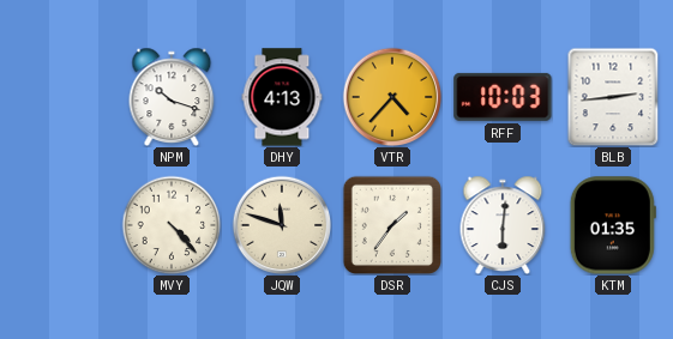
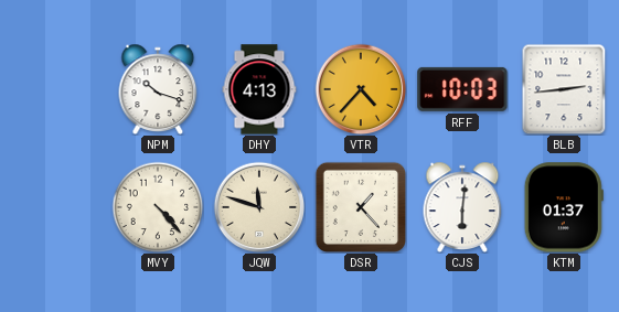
DSR: 1:36 -> 1:23
KTM: 01:35 -> 01:37
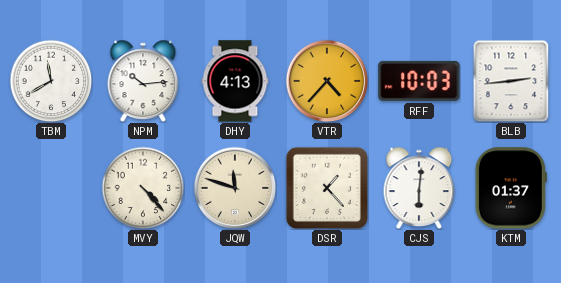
TBM: none -> 11:40
NPM: 10:18 -> 10:14
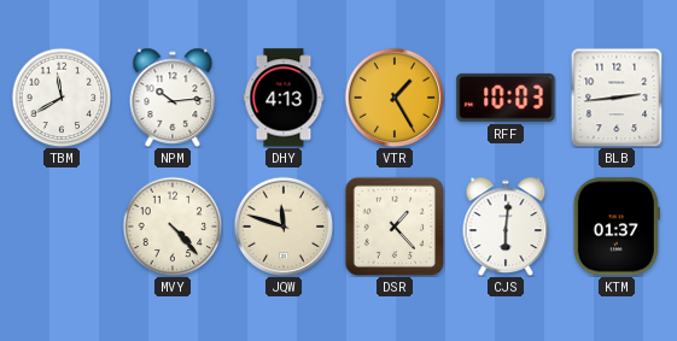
VTR: 4:37 -> 1:25
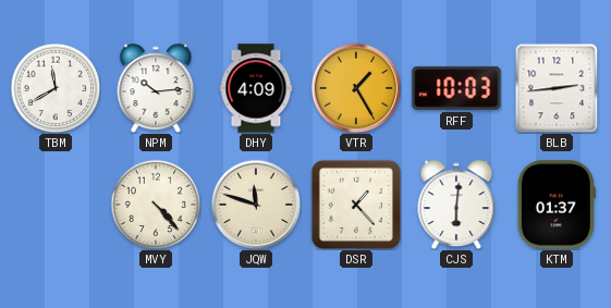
DHY: 4:13 -> 4:09
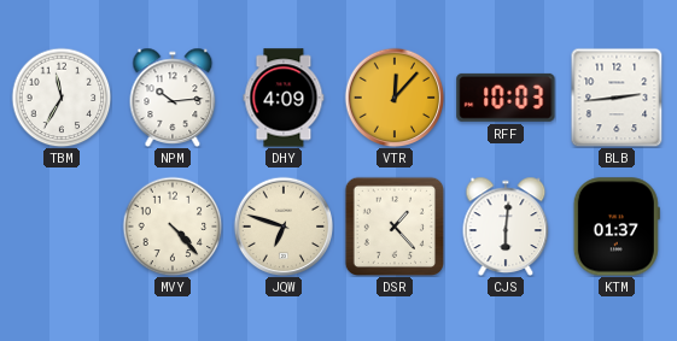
TBM: 11:40 -> 11:35
VTR: 1:25 -> 12:07
JQW: 11:48 -> 6:48
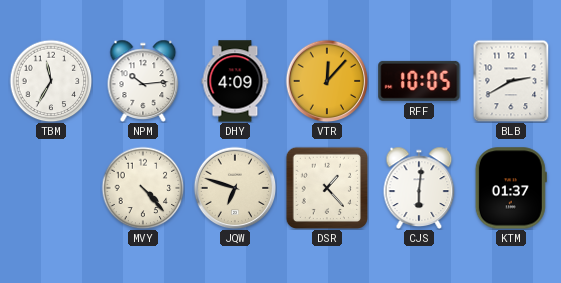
RFF: 10:03 -> 10:05
BLB: 2:44 -> 2:40
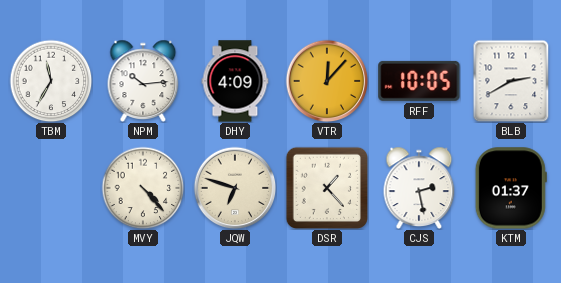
CJS: 6:01 -> 2:28
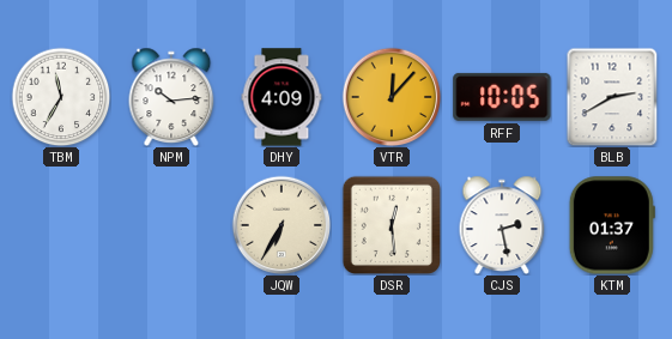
MVY: 4:23 -> none
JQW: 6:48 -> 6:35
DSR: 1:23 -> 12:29
